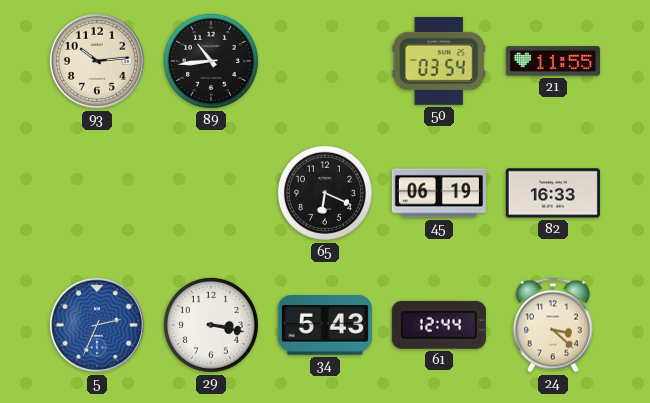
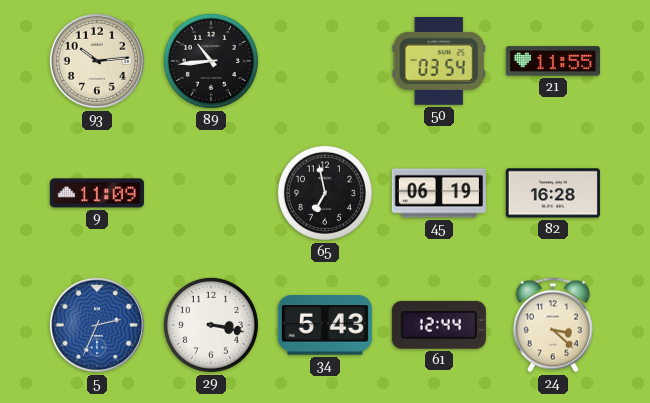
9: none -> 11:09
65: 6:19 -> 6:58
82: 16:33 -> 16:28
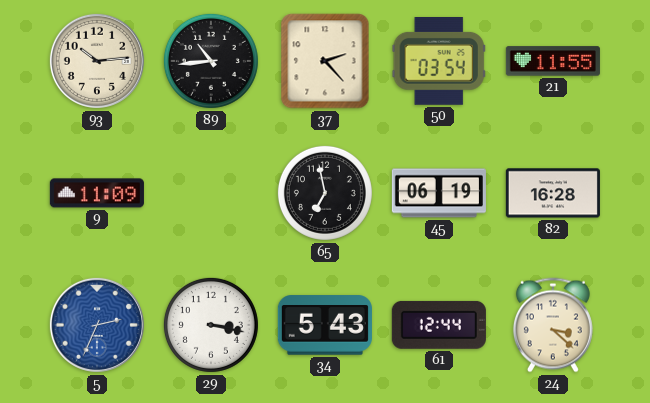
37: none -> 2:23
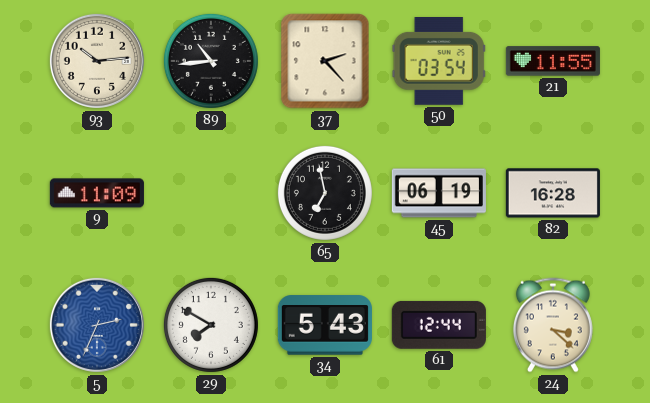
29: 3:17 -> 7:50
